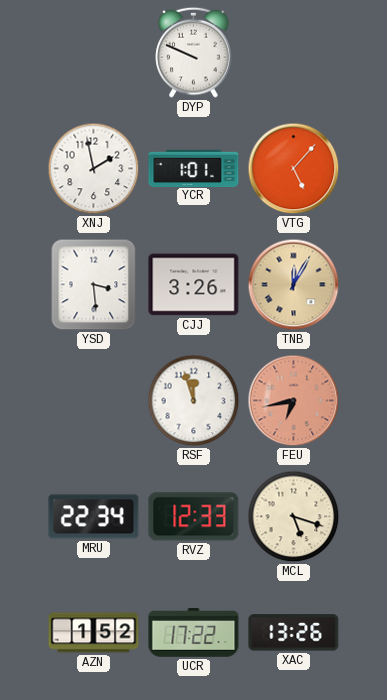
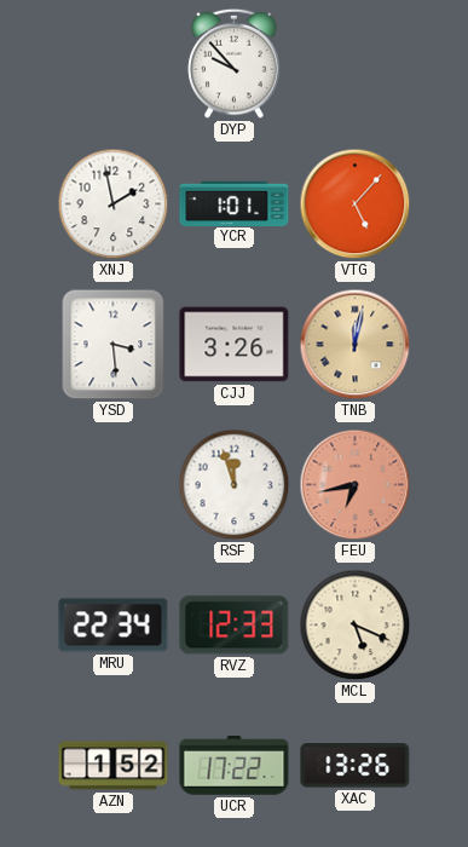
DYP: 9:49 -> 9:53
TNB: 12:05 -> 12:02
MCL: 5:18 -> 5:19
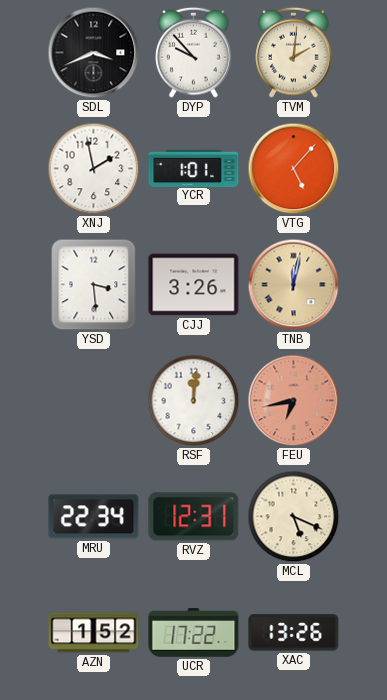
SDL: none -> 3:41
TVM: none -> 2:01
RSF: 11:57 -> 12:01
RVZ: 12:33 -> 12:31
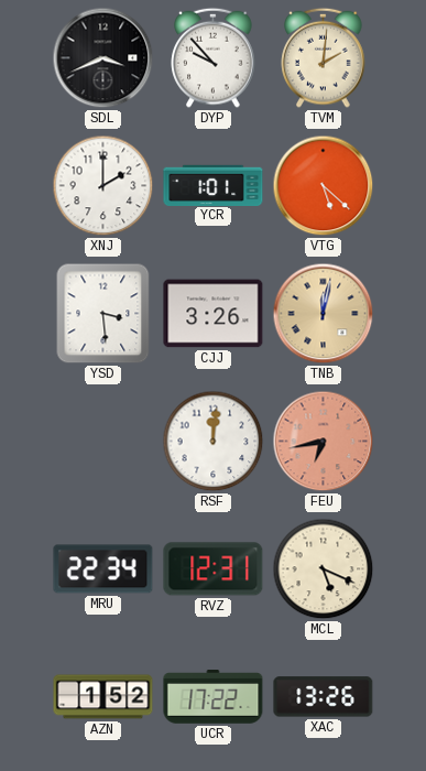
XNJ: 1:58 -> 2:00
VTG: 5:07 -> 5:22
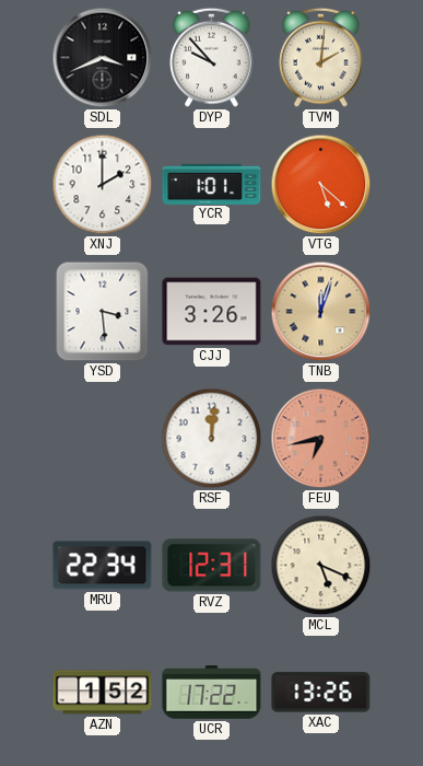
TNB: 12:02 -> 12:03
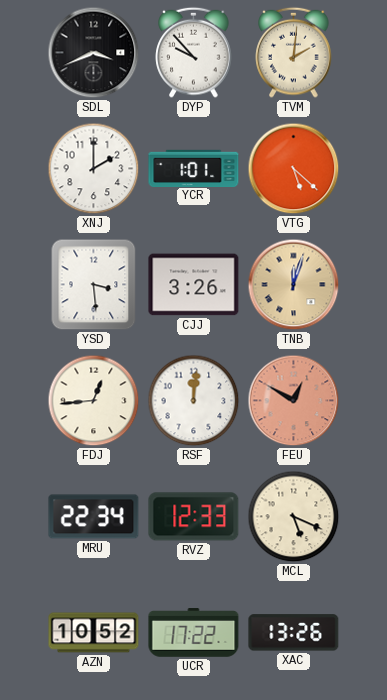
FDJ: none -> 12:44
FEU: 6:43 -> 12:50
RVZ: 12:31 -> 12:33
AZN: 1:52 -> 10:52
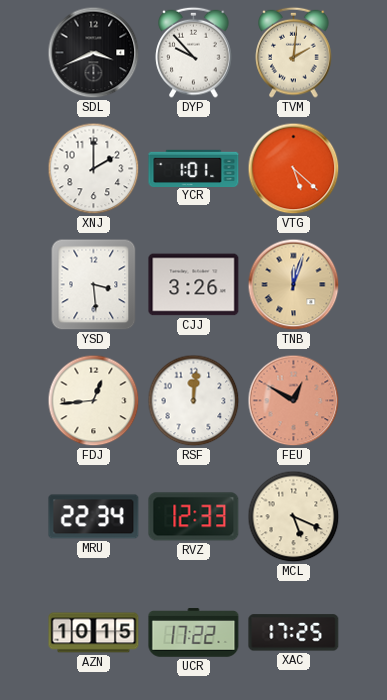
AZN: 10:52 -> 10:15
XAC: 13:26 -> 17:25
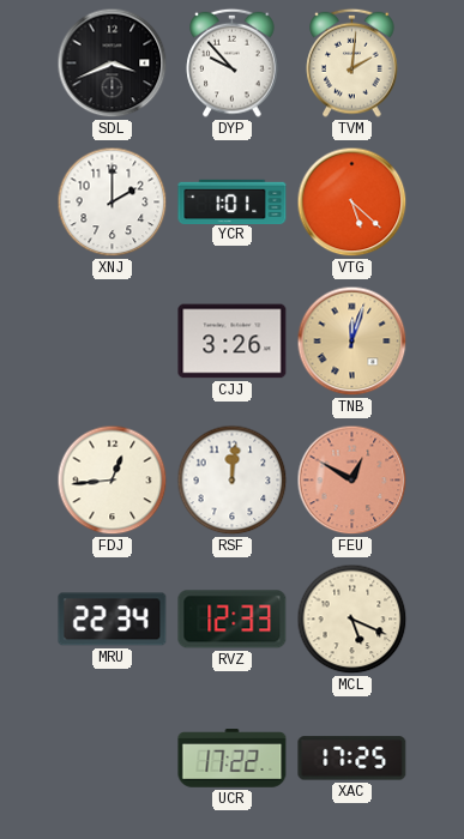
YSD: 3:29 -> none
AZN: 10:15 -> none
